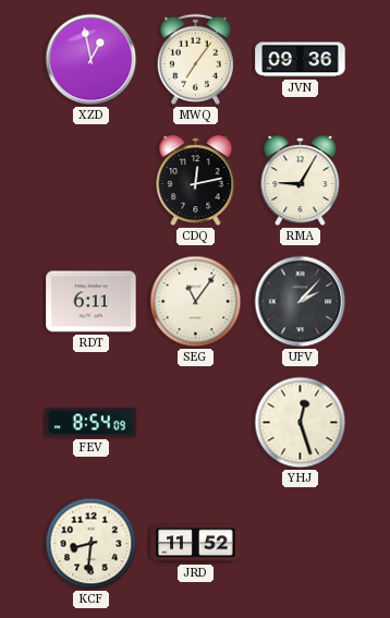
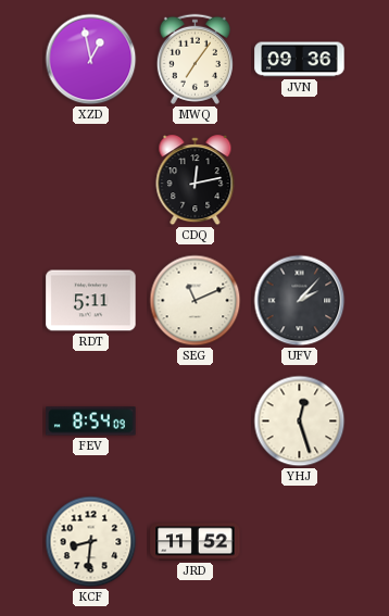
RMA: 9:05 -> none
RDT: 6:11 -> 5:11
SEG: 11:06 -> 11:11
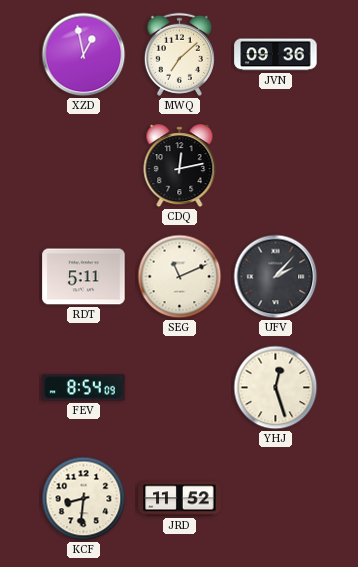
MWQ: 7:06 -> 7:08
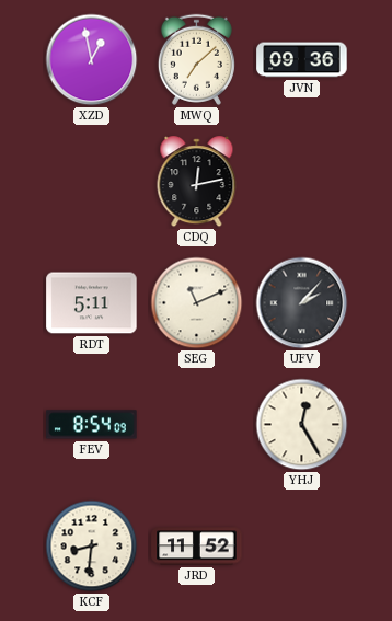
YHJ: 12:27 -> 12:25
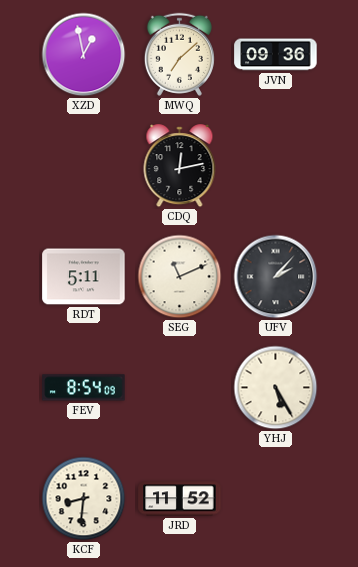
YHJ: 12:25 -> 5:25
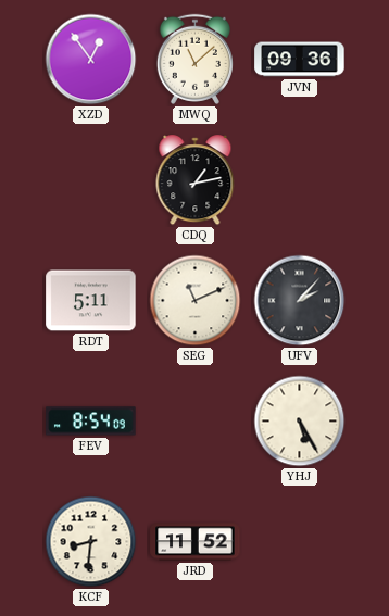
XZD: 12:58 -> 12:54
MWQ: 7:08 -> 11:08
CDQ: 12:13 -> 1:13
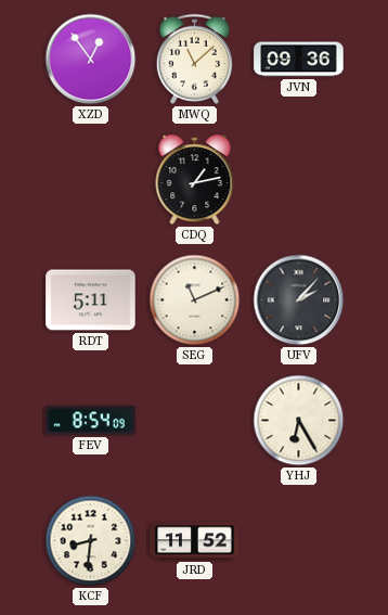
YHJ: 5:25 -> 6:25
